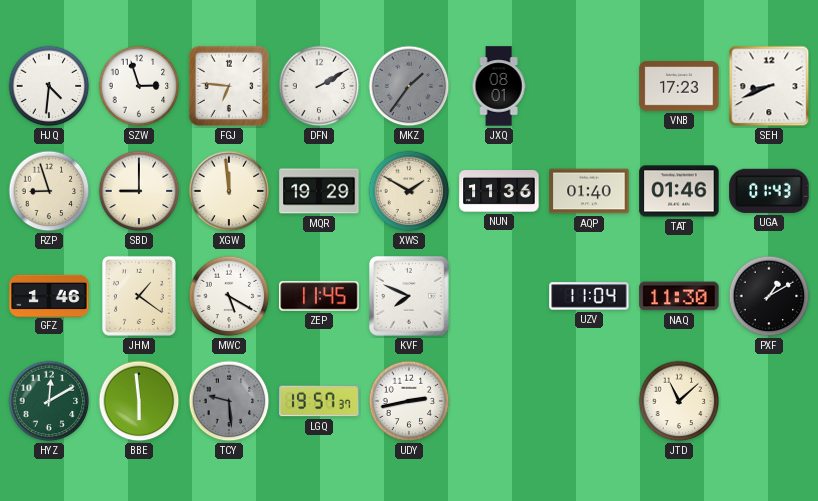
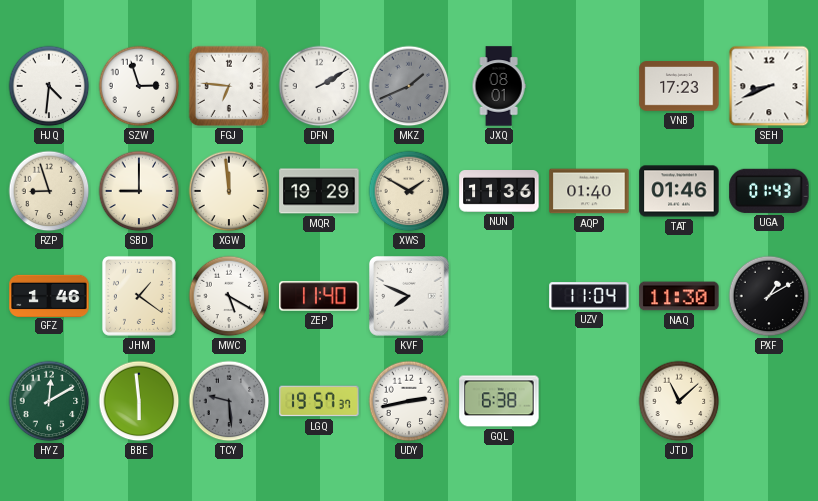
MKZ: 1:36 -> 1:41
ZEP: 11:45 -> 11:40
GQL: none -> 6:38
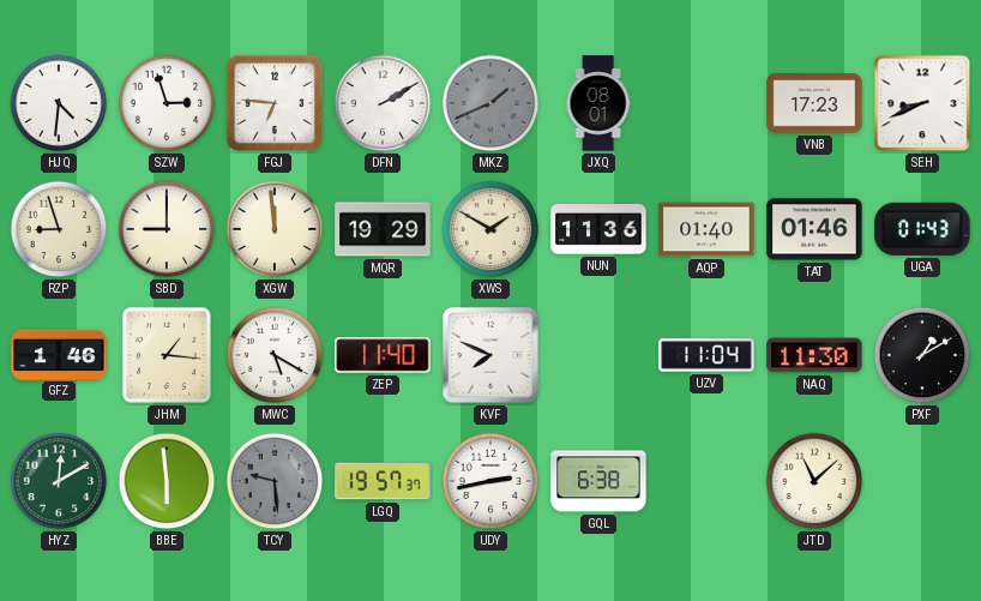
JHM: 1:21 -> 1:16
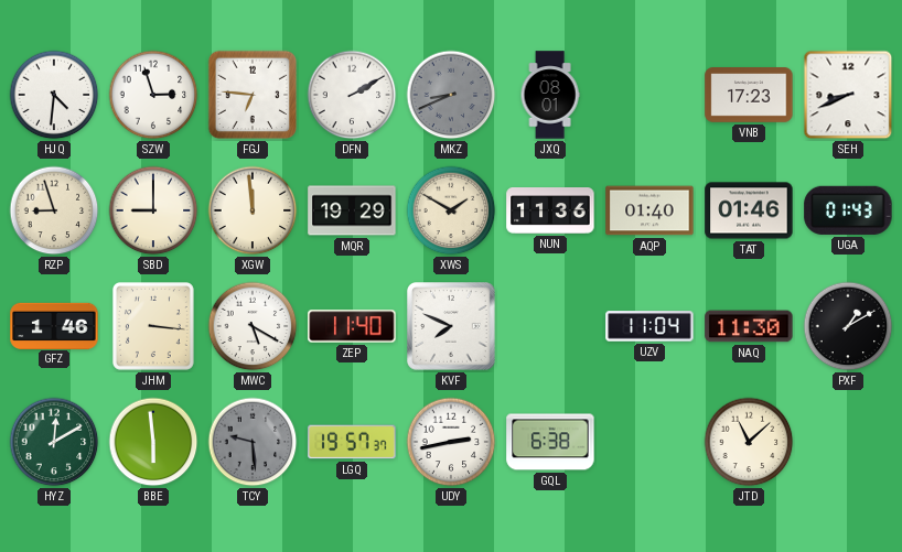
MKZ: 1:41 -> 8:41
JHM: 1:16 -> 3:16
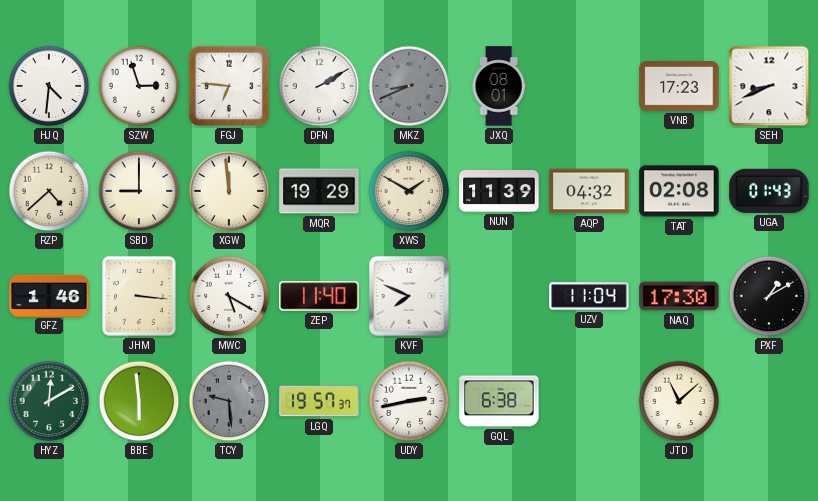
RZP: 8:57 -> 4:38
NUN: 11:36 -> 11:39
AQP: 01:40 -> 04:32
TAT: 01:46 -> 02:08
NAQ: 11:30 -> 17:30
